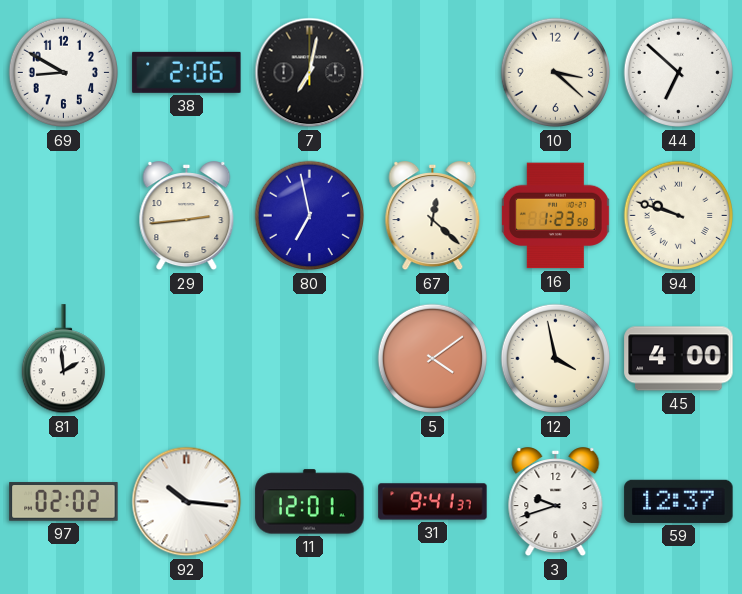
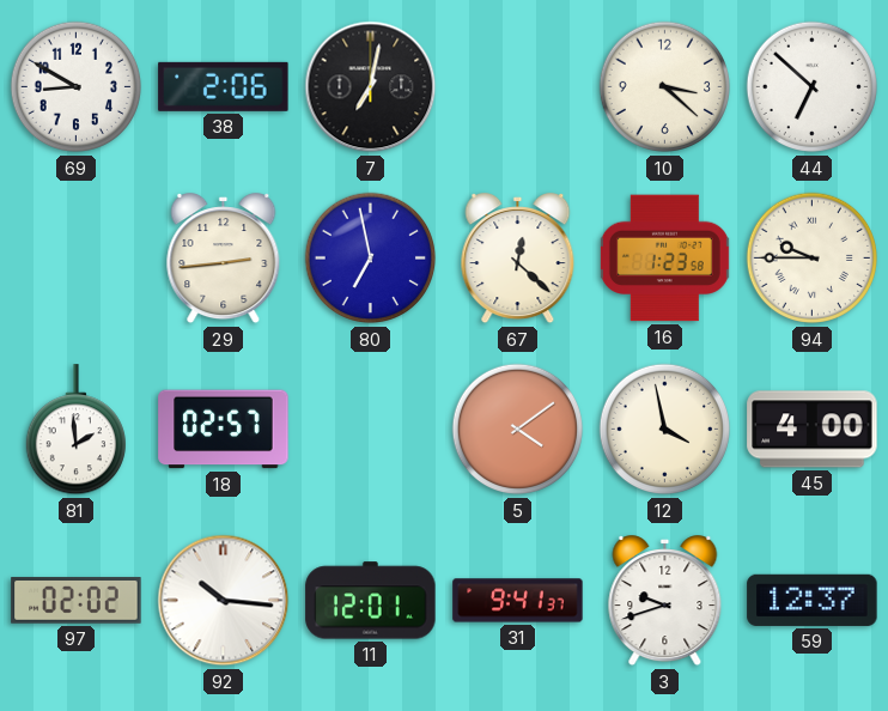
94: 9:48 -> 9:45
18: none -> 02:57
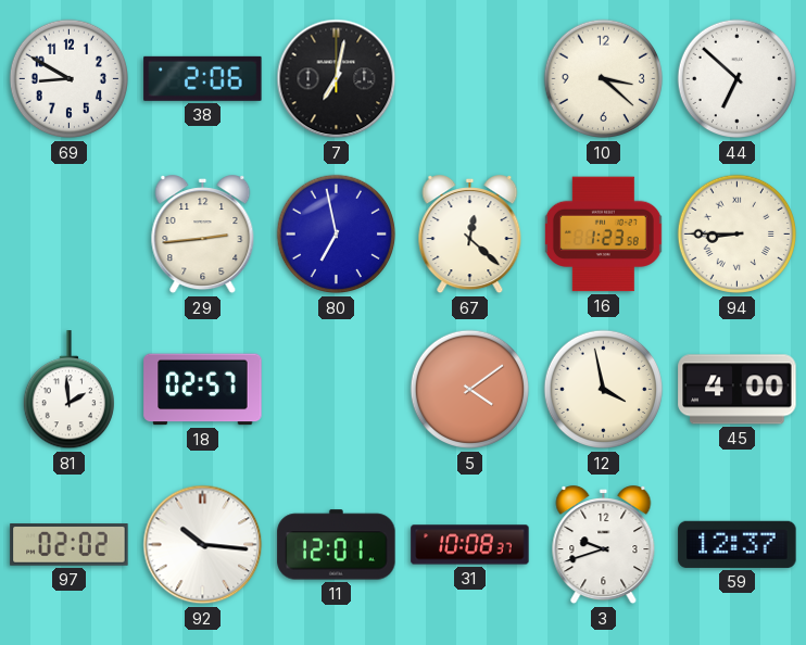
94: 9:45 -> 8:45
31: 9:41 -> 10:08
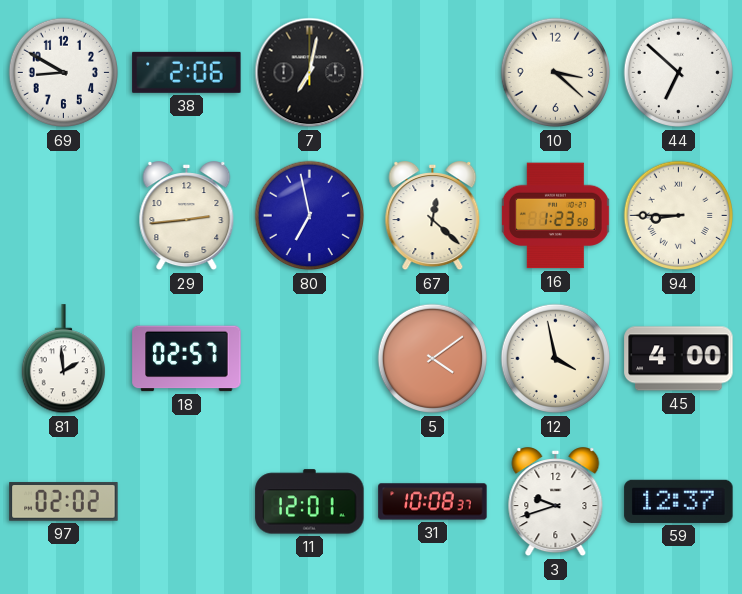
92: 10:16 -> none
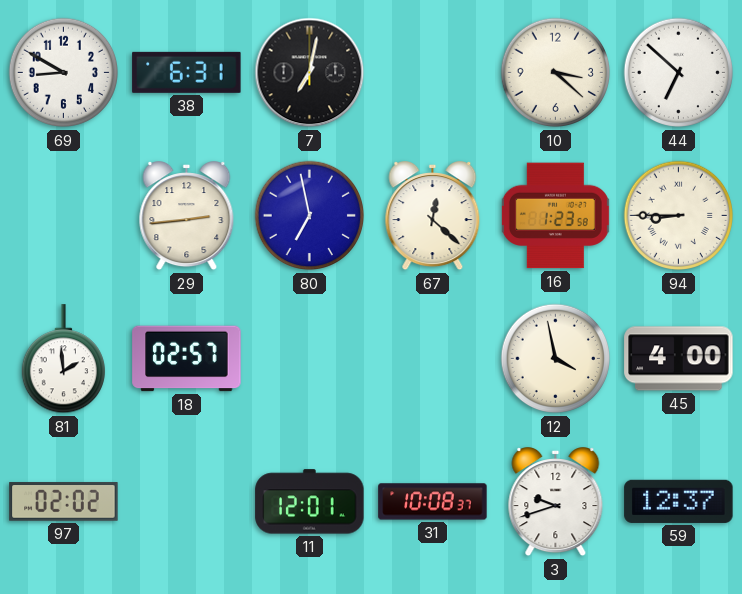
38: 2:06 -> 6:31
5: 4:09 -> none
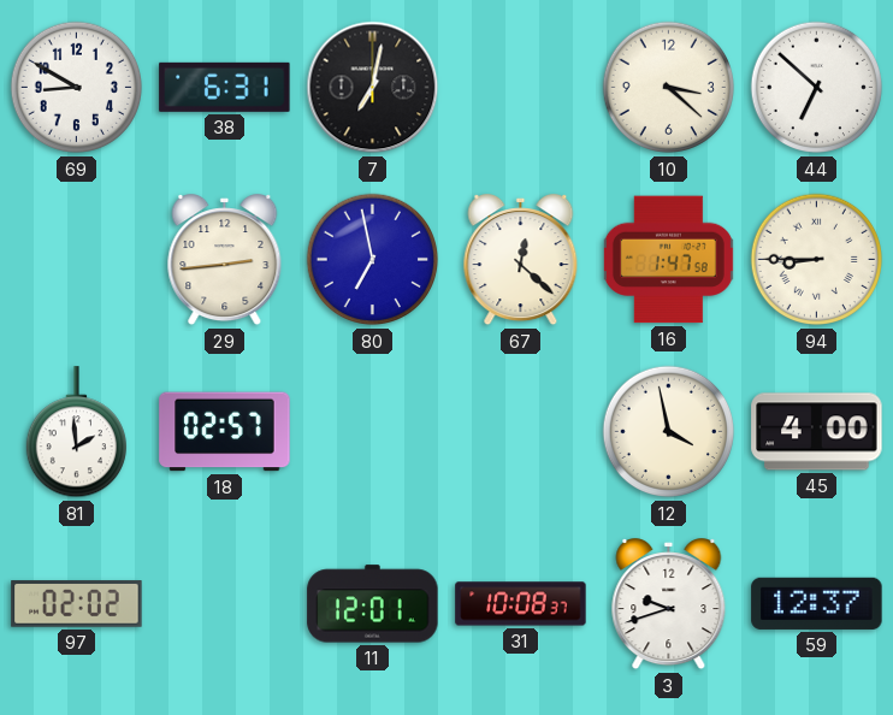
16: 1:23 -> 1:47
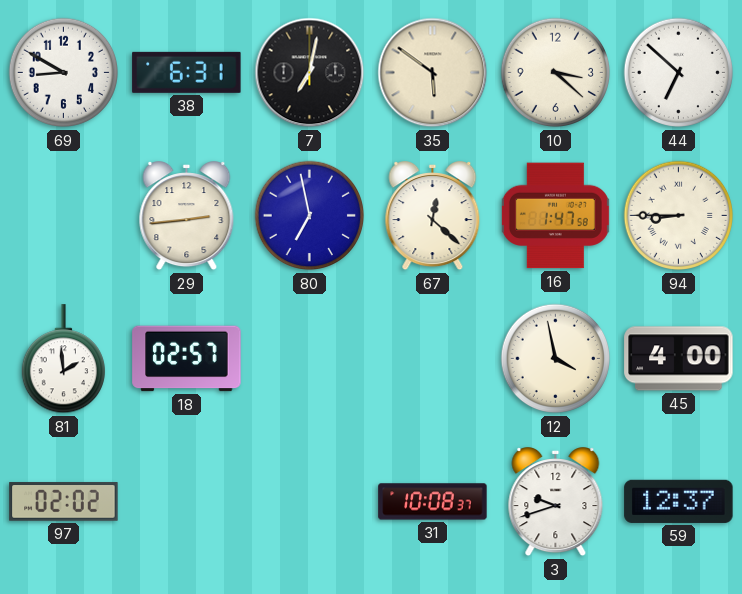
35: none -> 5:51
11: 12:01 -> none
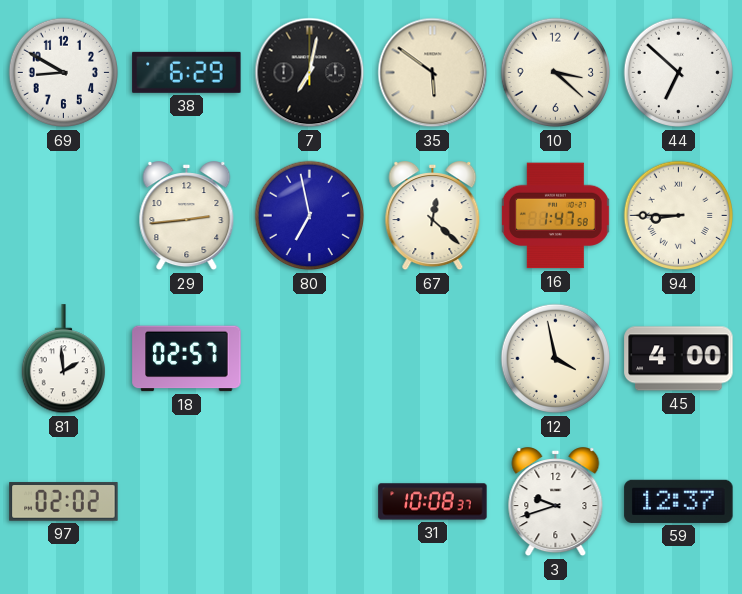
38: 6:31 -> 6:29
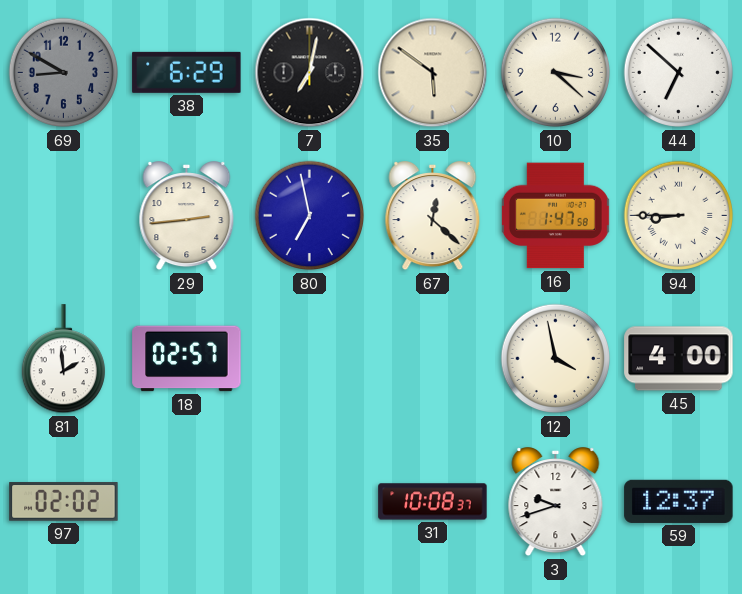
69 dial: white -> grey
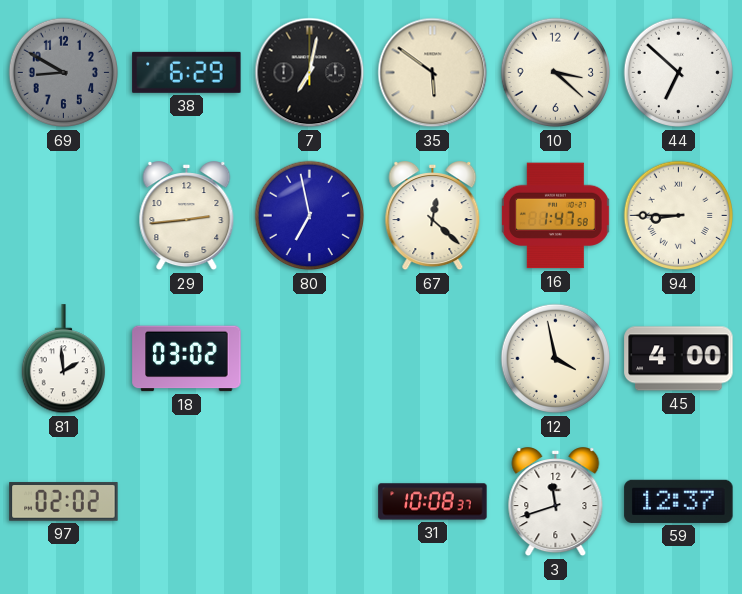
18: 02:57 -> 03:02
3: 9:42 -> 11:42
